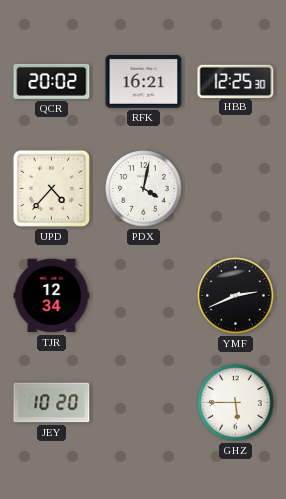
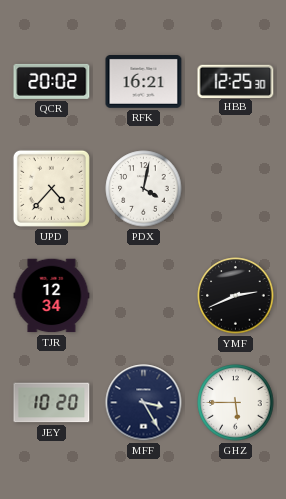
MFF: none -> 3:25
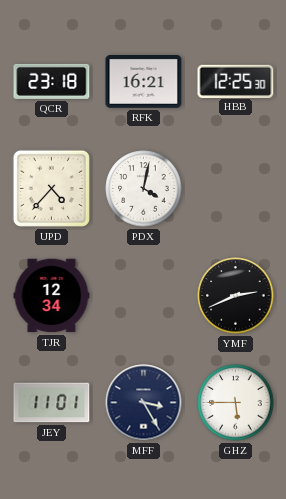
QCR: 20:02 -> 23:18
JEY: 10:20 -> 11:01
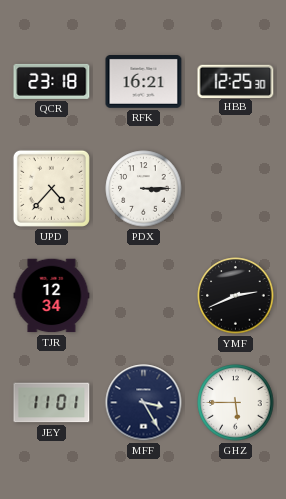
PDX: 4:02 -> 3:15
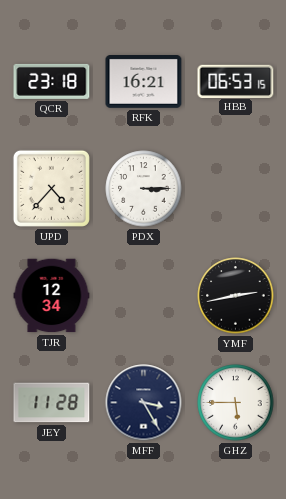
HBB: 12:25 -> 06:53
YMF: 2:41 -> 2:43
JEY: 11:01 -> 11:28
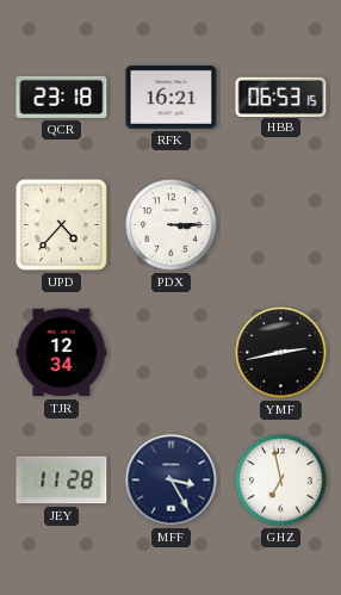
GHZ: 5:45 -> 6:58
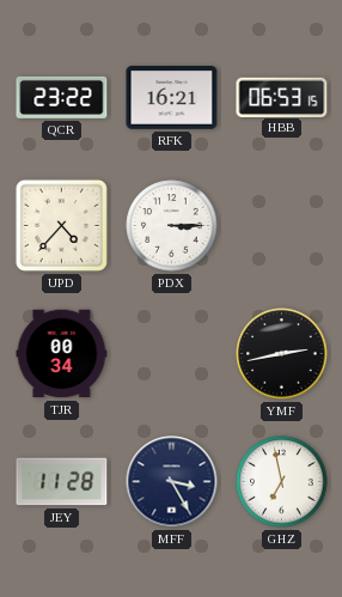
QCR: 23:18 -> 23:22
TJR: 12:34 -> 00:34
